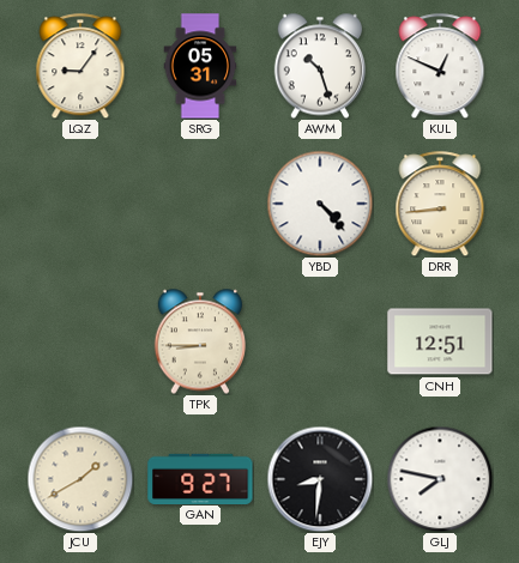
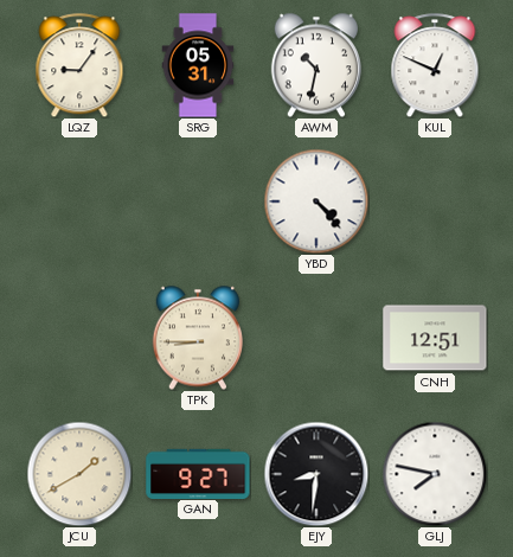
AWM: 10:27 -> 10:32
DRR: 8:44 -> none
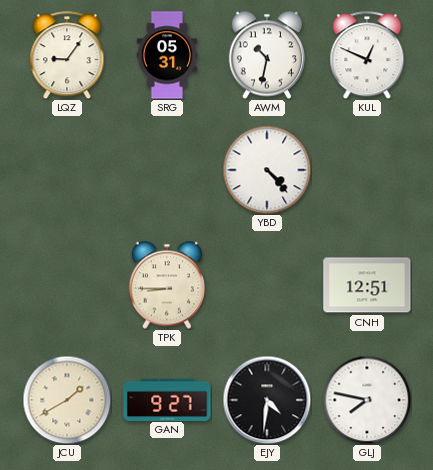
EJY: 8:31 -> 4:31
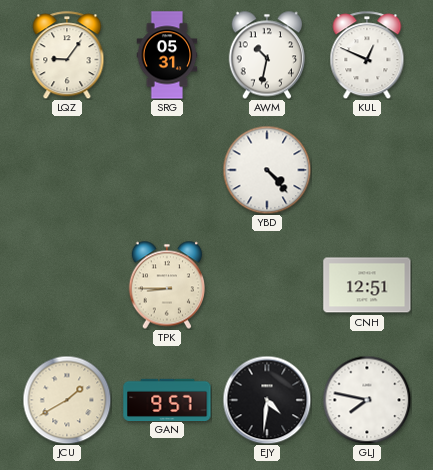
GAN: 9:27 -> 9:57
